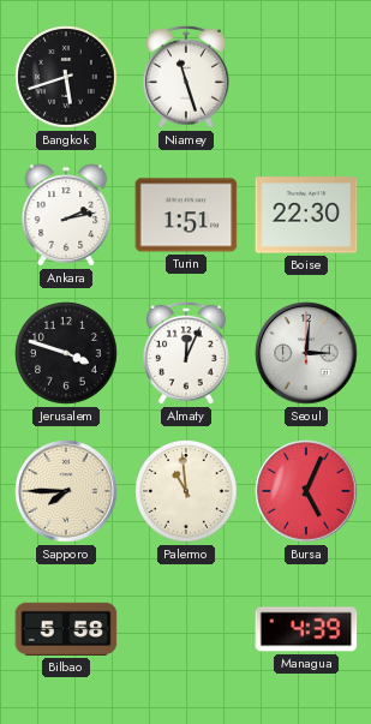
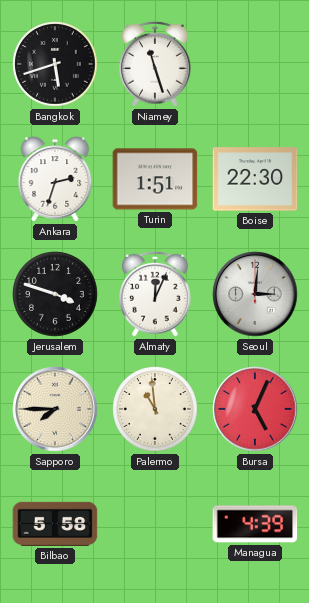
Ankara: 2:13 -> 2:33
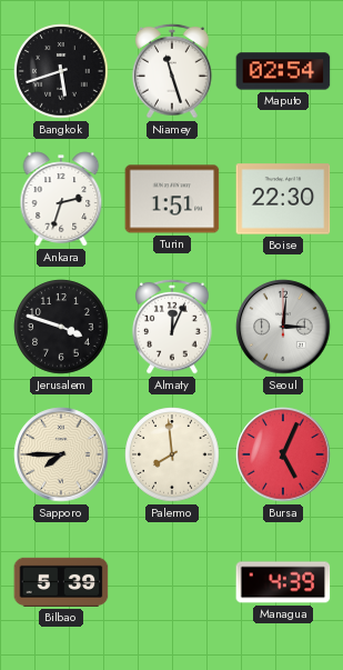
Maputo: none -> 02:54
Palermo: 10:59 -> 7:59
Bilbao: 5:58 -> 5:39
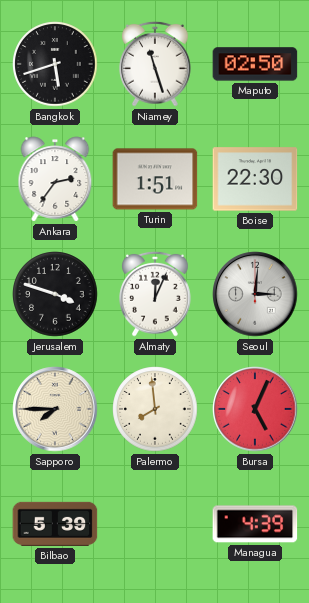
Maputo: 02:54 -> 02:50
Ankara: 2:33 -> 2:36
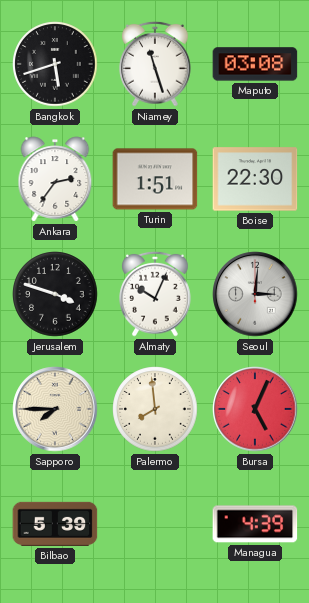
Maputo: 02:50 -> 03:08
Almaty: 12:04 -> 10:04
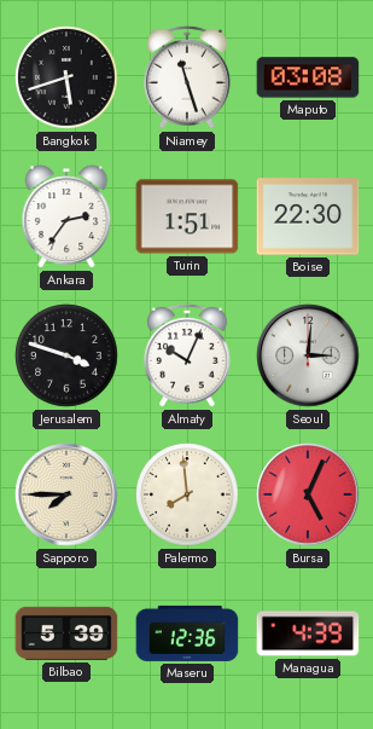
Maseru: none -> 12:36
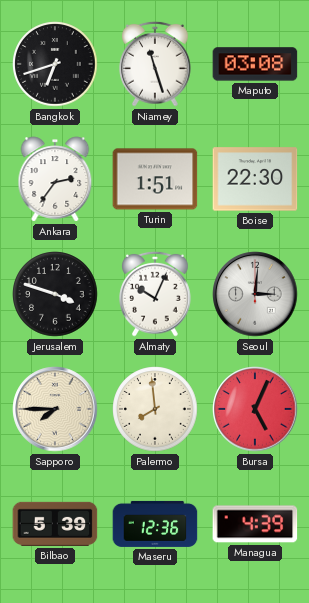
Bangkok: 5:42 -> 6:42
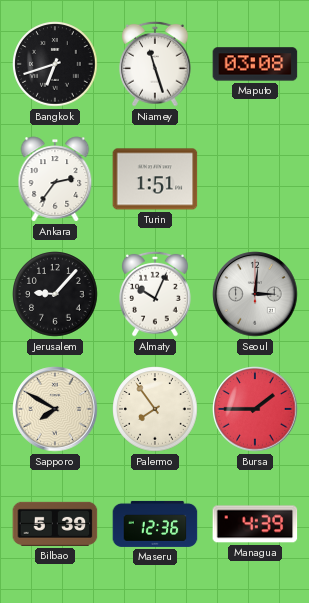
Boise: 22:30 -> none
Jerusalem: 3:48 -> 9:07
Sapporo: 7:45 -> 7:50
Palermo: 7:59 -> 7:54
Bursa: 5:04 -> 1:45
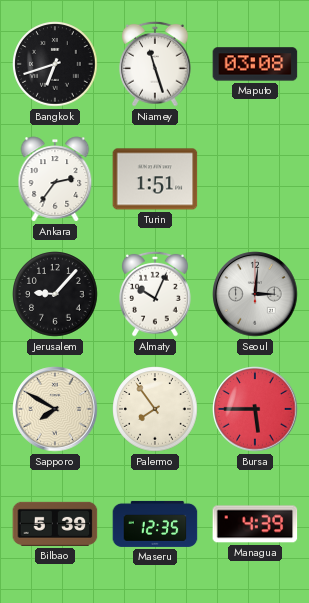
Bursa: 1:45 -> 5:45
Maseru: 12:36 -> 12:35
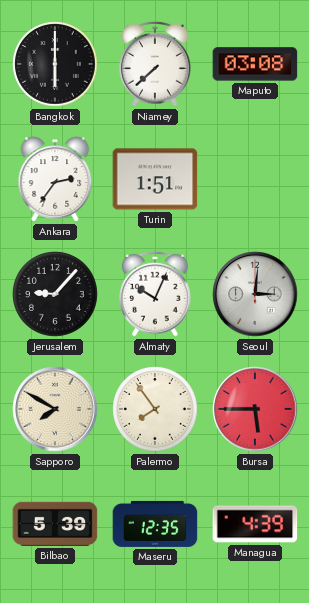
Bangkok: 6:42 -> 6:00
Niamey: 11:27 -> 7:38
